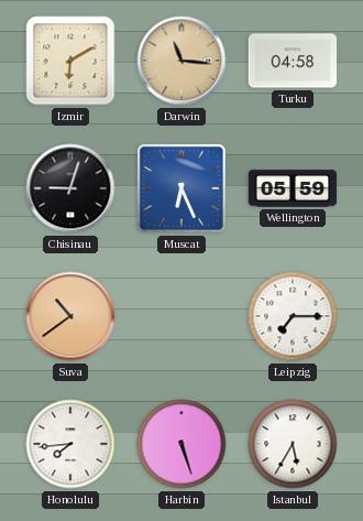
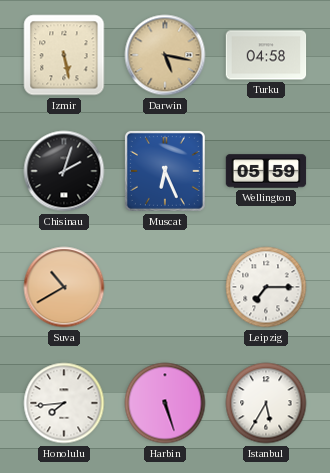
Izmir: 6:10 -> 5:28
Darwin: 11:16 -> 5:17
Chisinau: 9:03 -> 2:03
Suva: 10:39 -> 10:40
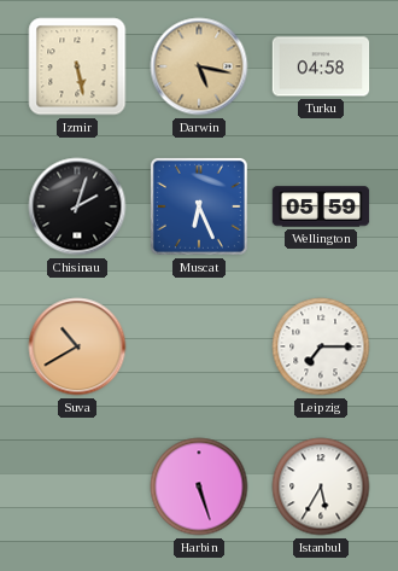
Honolulu: 7:44 -> none
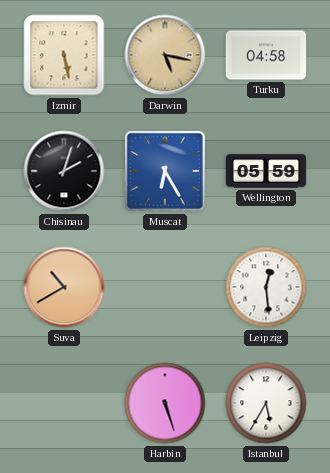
Muscat: 6:26 -> 6:25
Leipzig: 7:15 -> 12:29
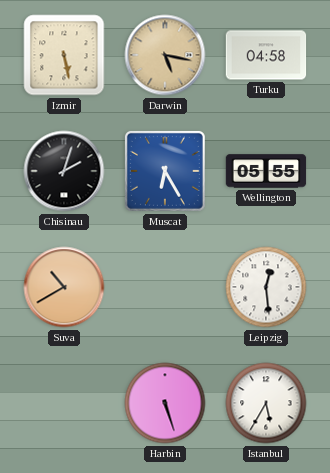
Wellington: 05:59 -> 05:55
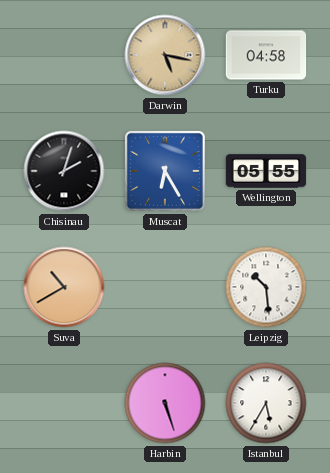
Izmir: 5:28 -> none
Leipzig: 12:29 -> 10:29
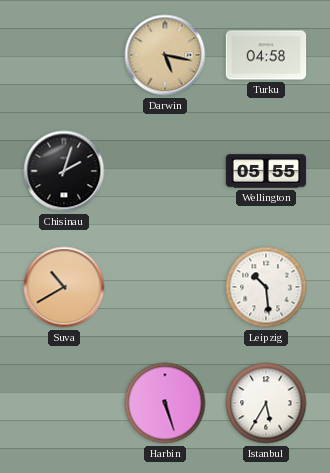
Muscat: 6:25 -> none
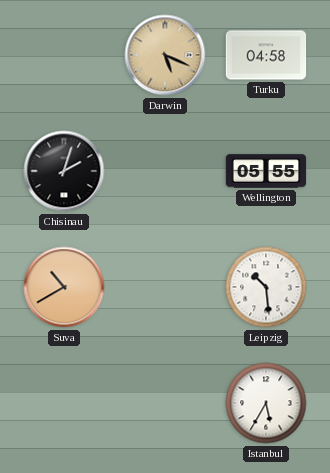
Darwin: 5:17 -> 5:19
Harbin: 5:27 -> none
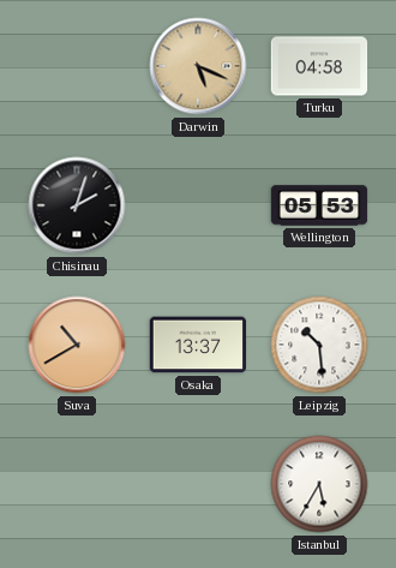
Wellington: 05:55 -> 05:53
Osaka: none -> 13:37
